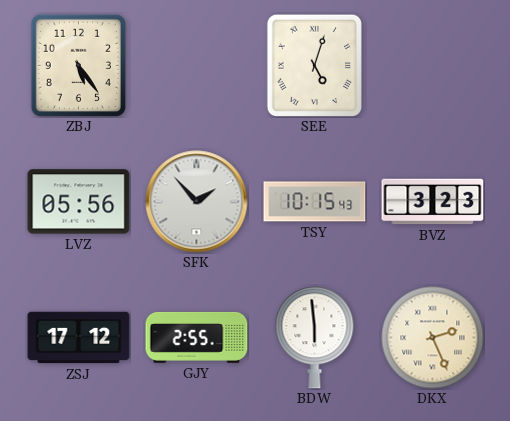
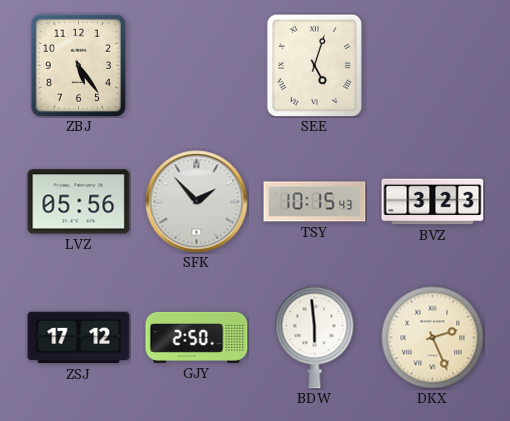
GJY: 2:55 -> 2:50
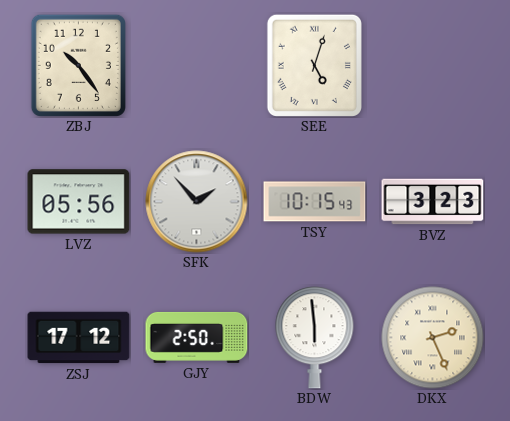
ZBJ: 5:24 -> 10:24
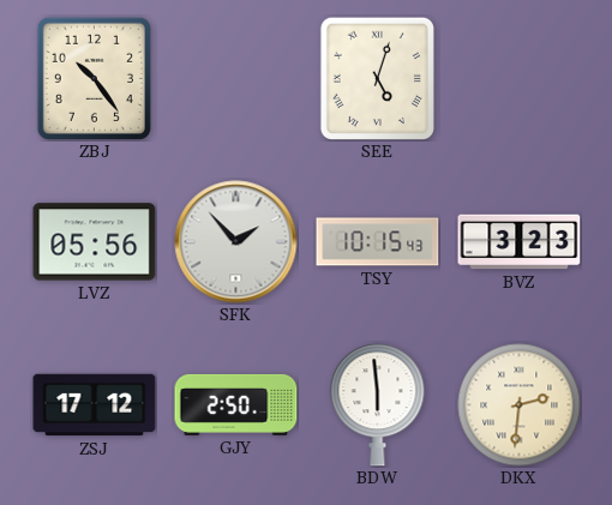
DKX: 2:26 -> 2:31
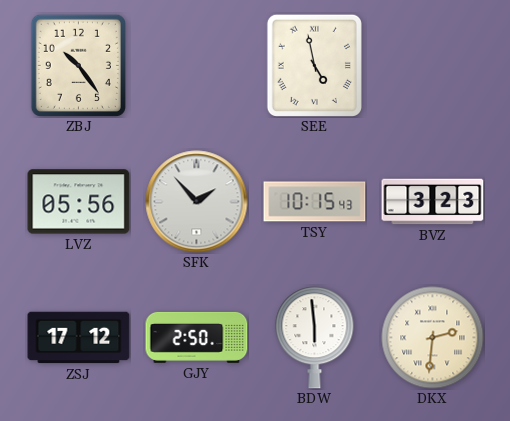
SEE: 5:03 -> 4:58
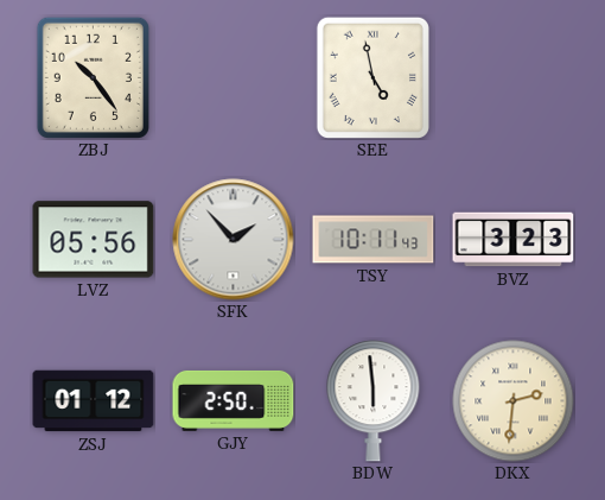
TSY: 10:15 -> 10:11
ZSJ: 17:12 -> 01:12
